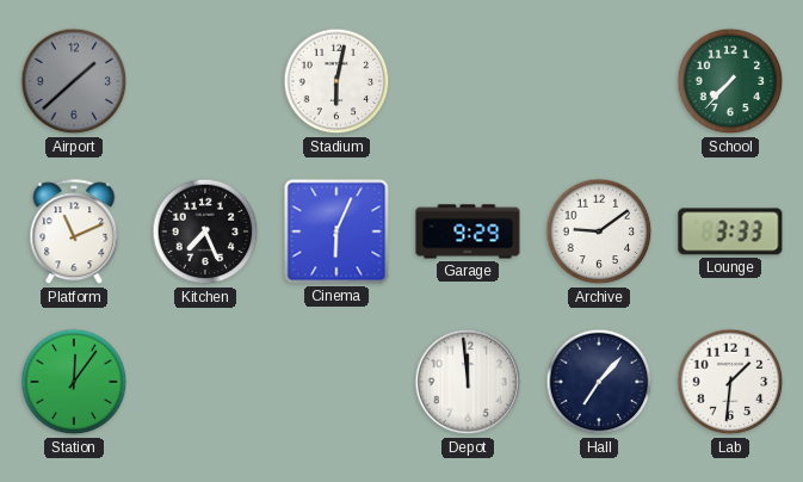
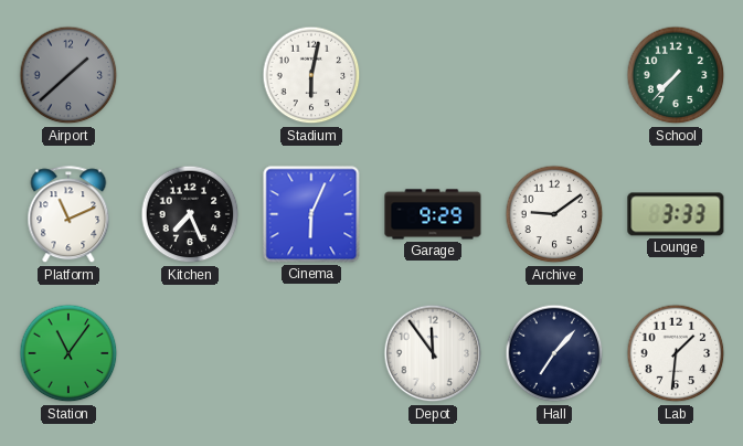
Station: 12:06 -> 11:06
Depot: 11:59 -> 11:54
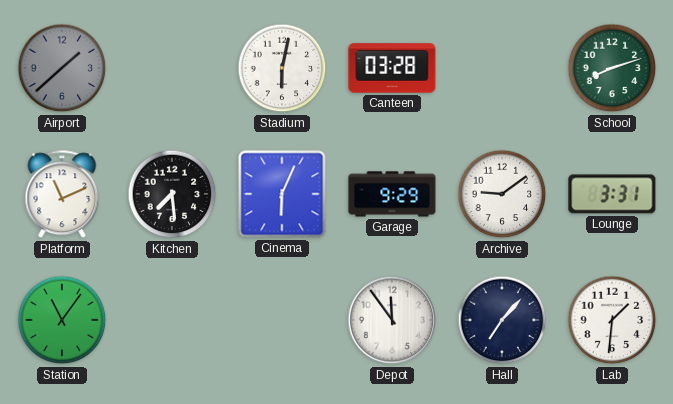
Canteen: none -> 03:28
School: 7:37 -> 8:12
Kitchen: 7:26 -> 7:29
Lounge: 3:33 -> 3:31
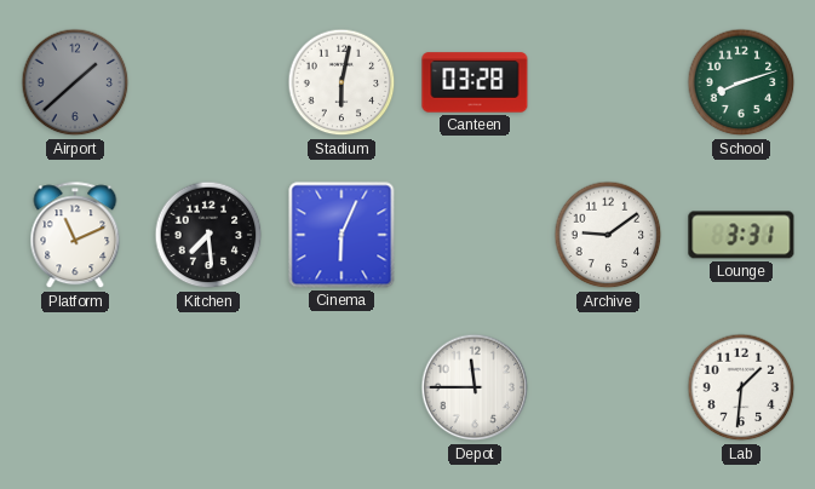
Garage: 9:29 -> none
Station: 11:06 -> none
Depot: 11:54 -> 11:45
Hall: 7:07 -> none
